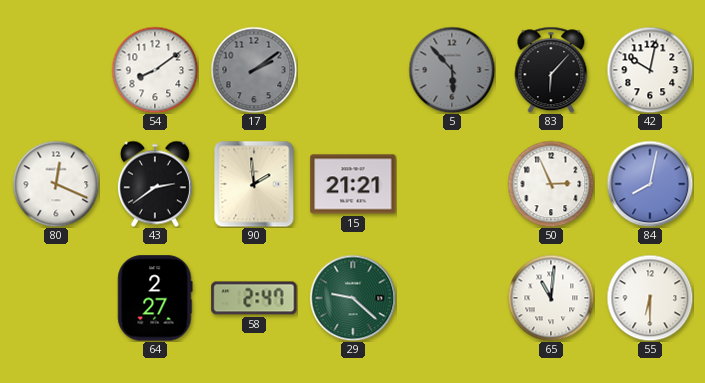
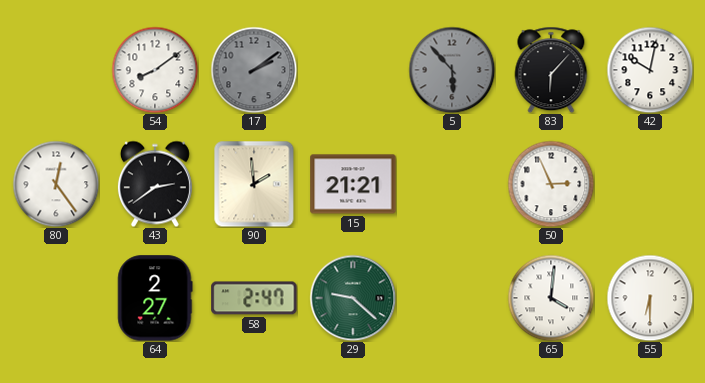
80: 12:19 -> 12:24
84: 8:02 -> none
65: 11:01 -> 4:01
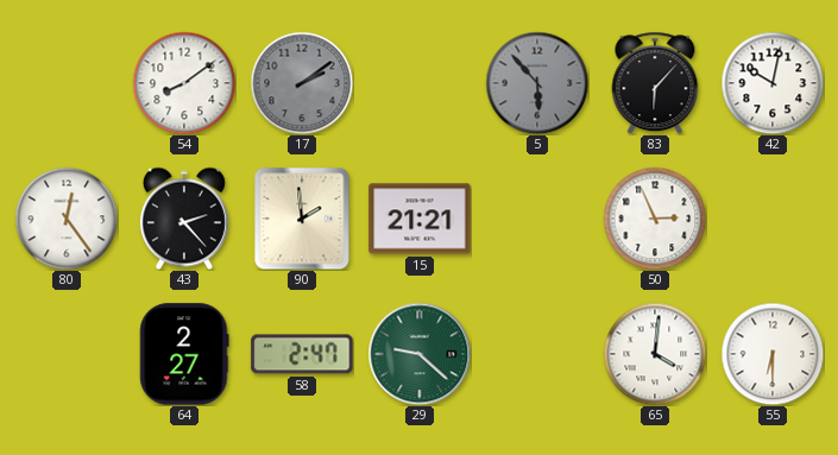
43: 2:39 -> 2:23
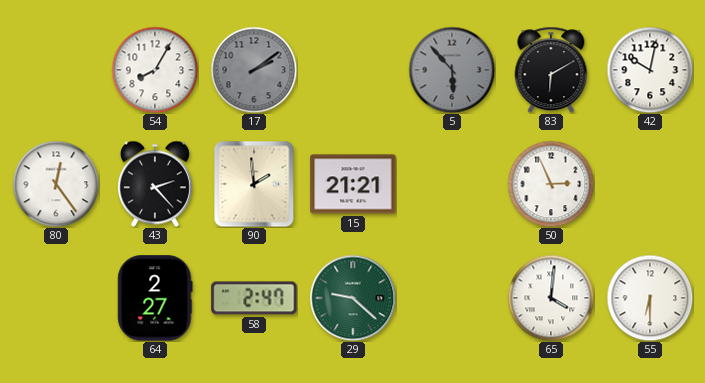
54: 8:09 -> 8:05
83: 6:07 -> 6:10
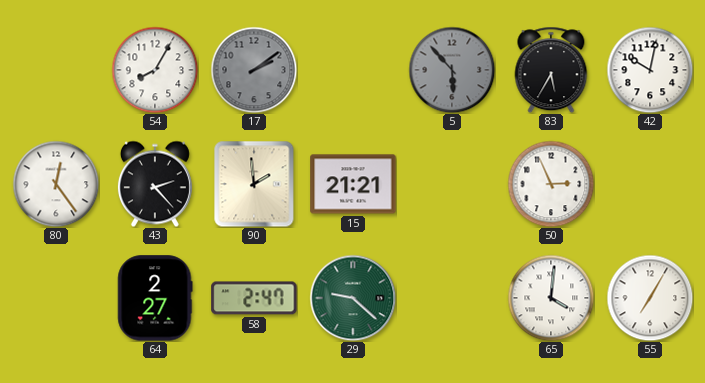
83: 6:10 -> 5:35
55: 6:30 -> 7:05
